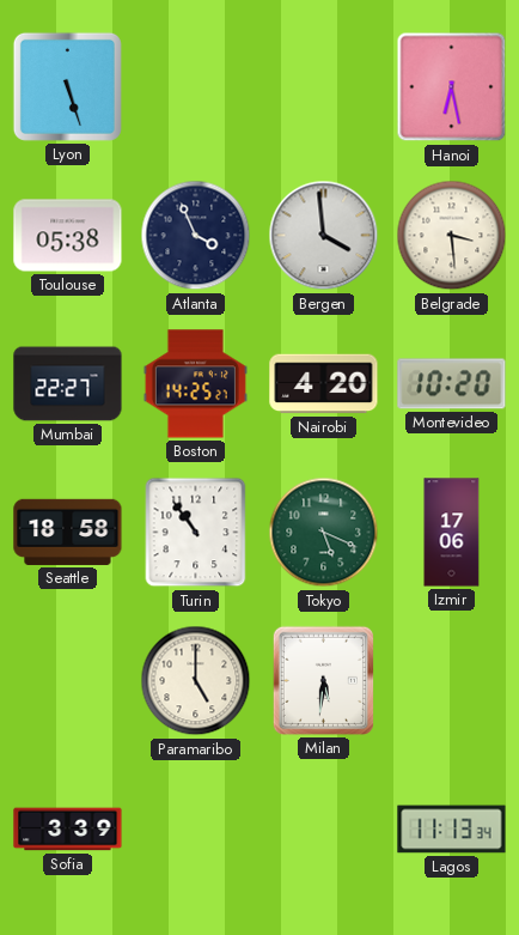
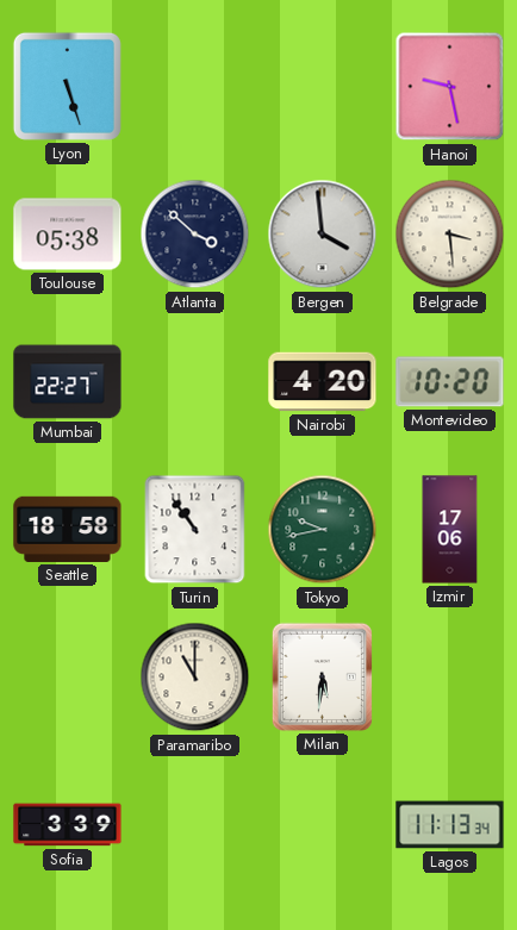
Hanoi: 6:28 -> 9:28
Atlanta: 3:56 -> 3:52
Boston: 14:25 -> none
Tokyo: 5:19 -> 9:43
Paramaribo: 5:00 -> 11:00
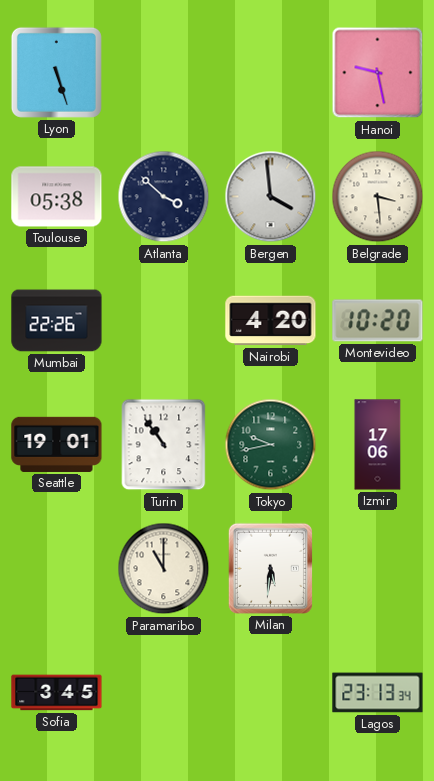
Mumbai: 22:27 -> 22:26
Seattle: 18:58 -> 19:01
Sofia: 3:39 -> 3:45
Lagos: 11:13 -> 23:13
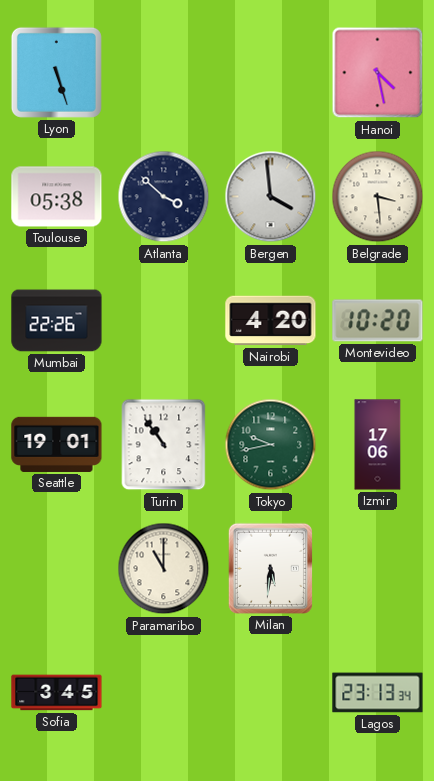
Hanoi: 9:28 -> 4:28
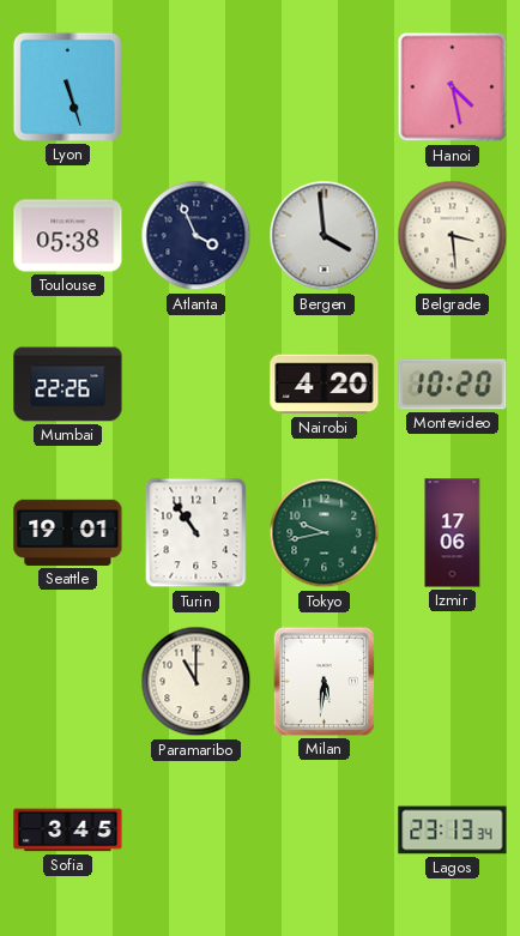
Atlanta: 3:52 -> 3:56
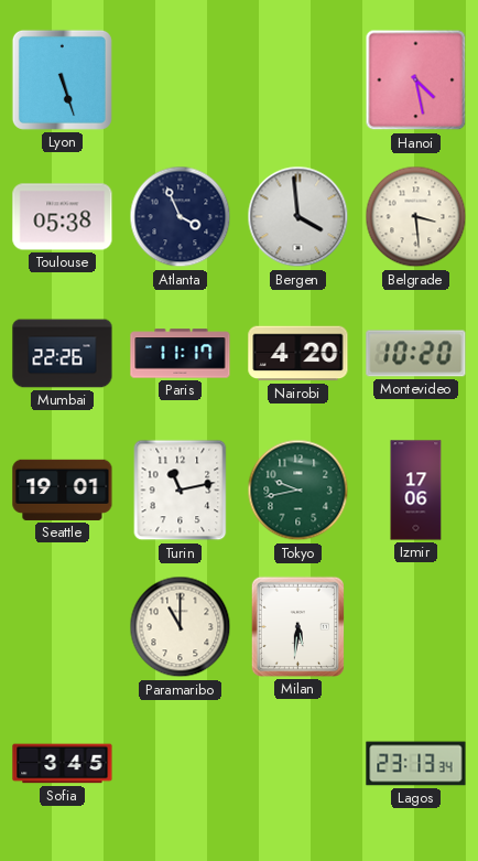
Paris: none -> 11:17
Turin: 10:54 -> 11:13
